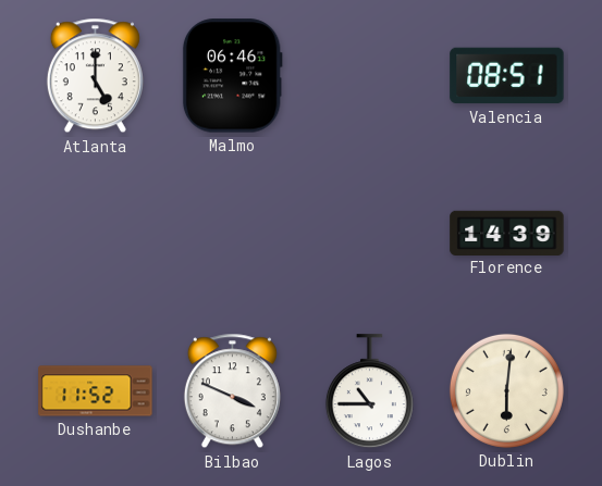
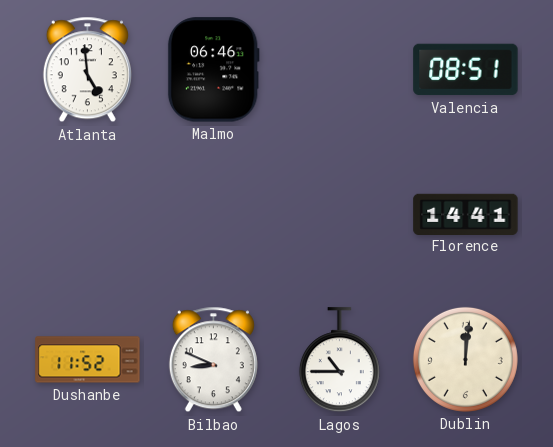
Atlanta: 5:00 -> 4:59
Florence: 14:39 -> 14:41
Bilbao: 3:49 -> 8:49
Dublin: 6:01 -> 12:01
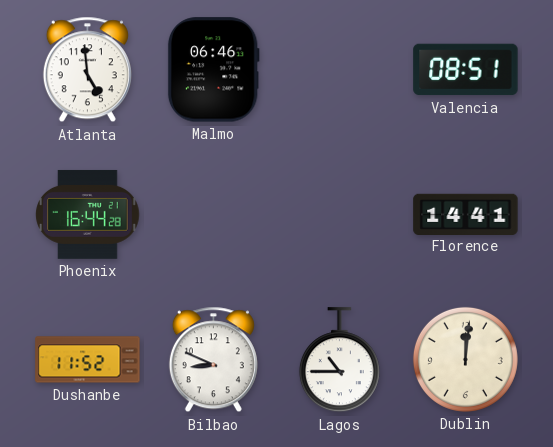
Phoenix: none -> 16:44
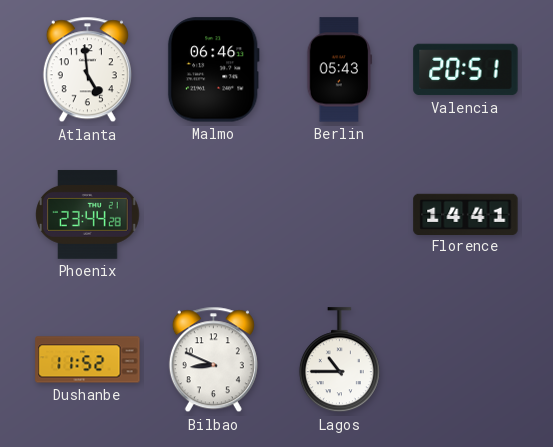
Berlin: none -> 05:43
Valencia: 08:51 -> 20:51
Phoenix: 16:44 -> 23:44
Dublin: 12:01 -> none
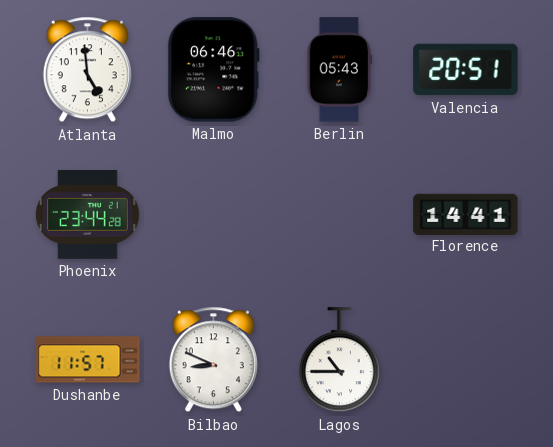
Dushanbe: 11:52 -> 11:57
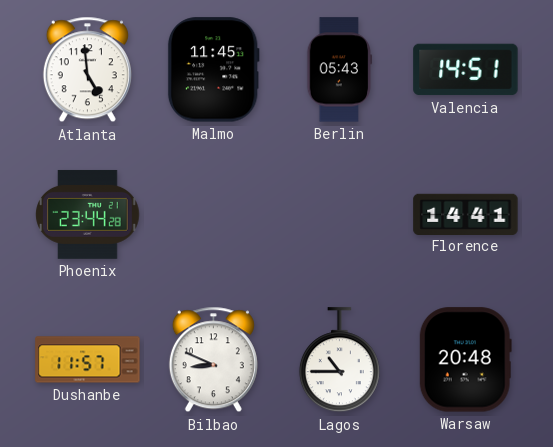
Malmo: 06:46 -> 11:45
Valencia: 20:51 -> 14:51
Warsaw: none -> 20:48
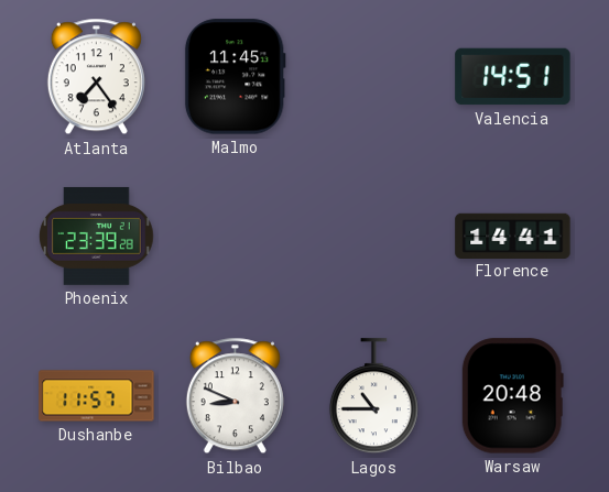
Atlanta: 4:59 -> 7:24
Berlin: 05:43 -> none
Phoenix: 23:44 -> 23:39
